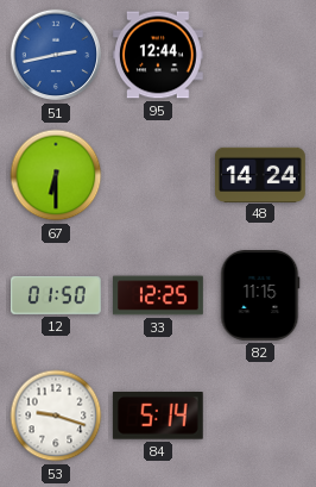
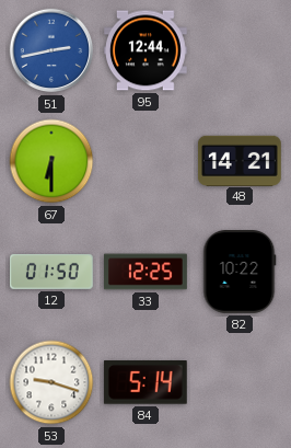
48: 14:24 -> 14:21
82: 11:15 -> 10:22
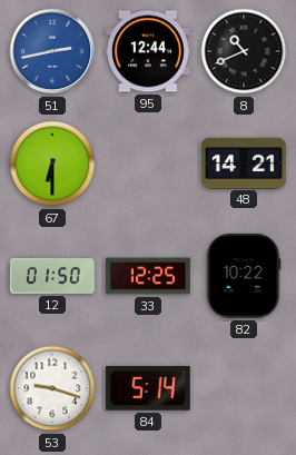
8: none -> 10:41
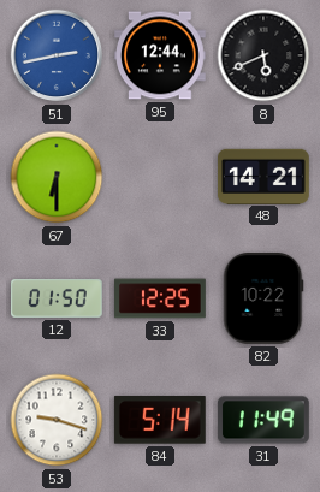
8: 10:41 -> 5:41
31: none -> 11:49
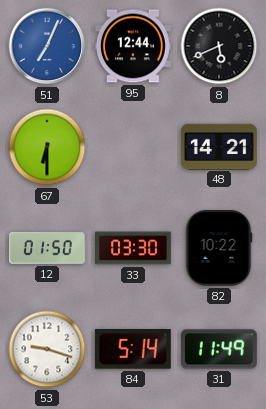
51: 2:43 -> 7:04
33: 12:25 -> 03:30
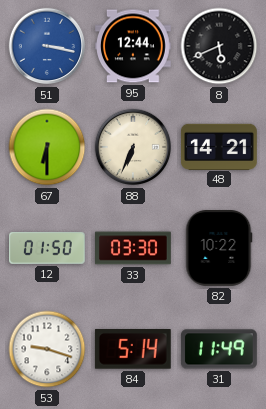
51: 7:04 -> 3:17
88: none -> 6:34
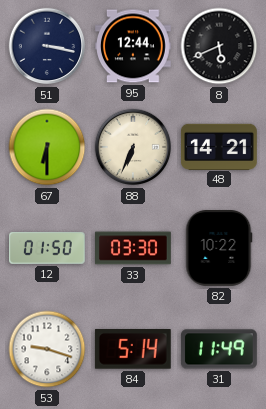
51 dial: blue -> navy
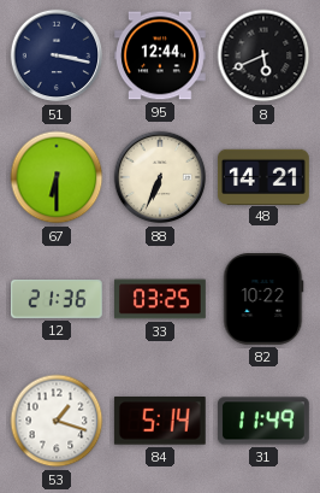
12: 01:50 -> 21:36
33: 03:30 -> 03:25
53: 9:18 -> 1:18
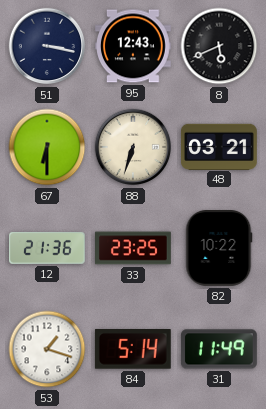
95: 12:44 -> 12:43
88: 6:34 -> 6:33
48: 14:21 -> 03:21
33: 03:25 -> 23:25
